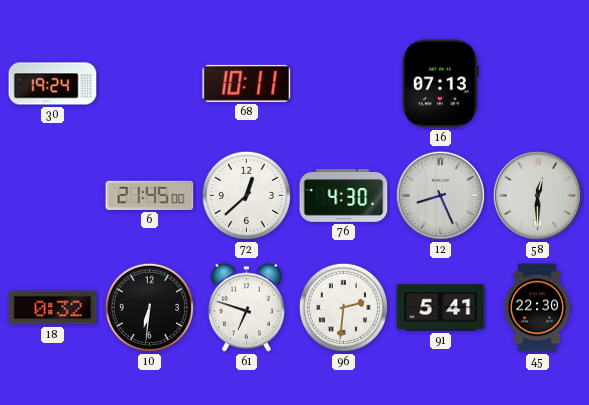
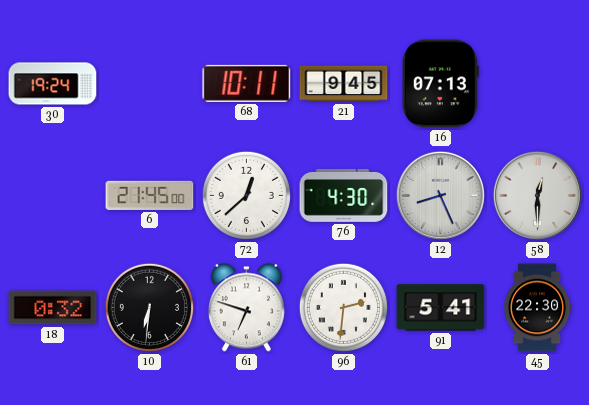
21: none -> 9:45
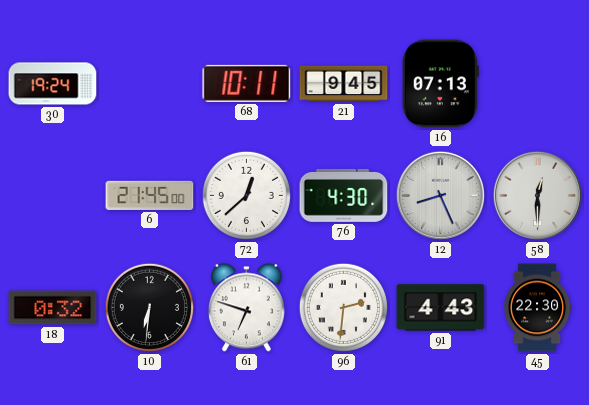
91: 5:41 -> 4:43
